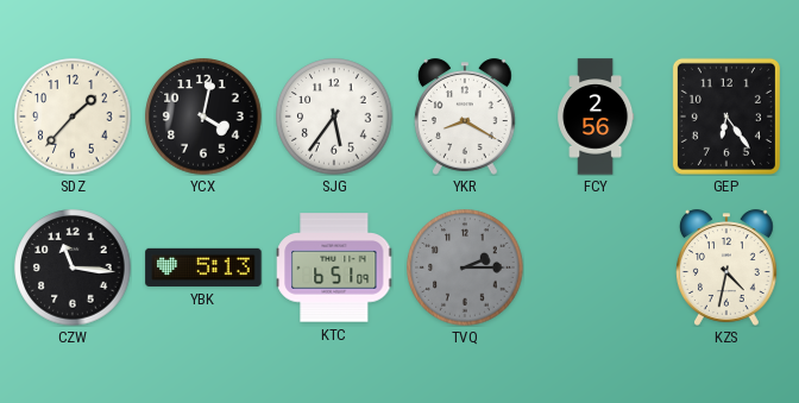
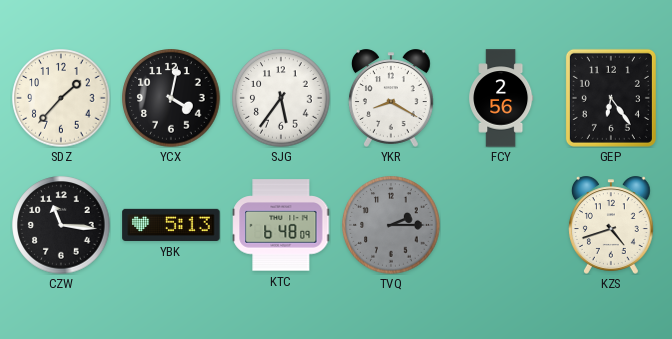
KTC: 6:51 -> 6:48
KZS: 4:32 -> 4:42
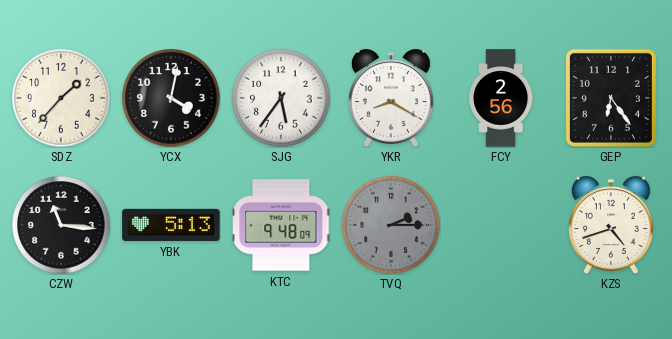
KTC: 6:48 -> 9:48
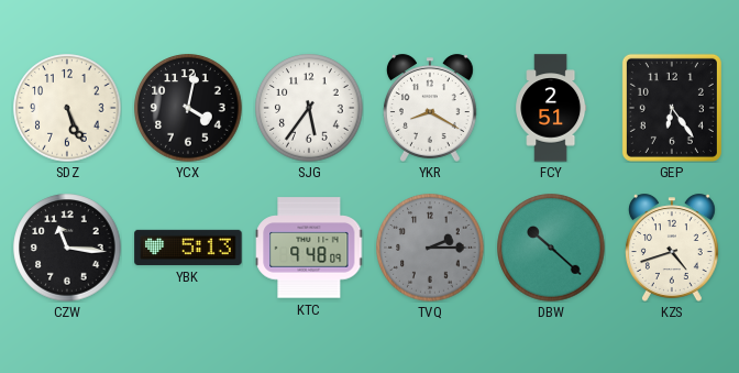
SDZ: 1:37 -> 5:26
FCY: 2:56 -> 2:51
DBW: none -> 10:22
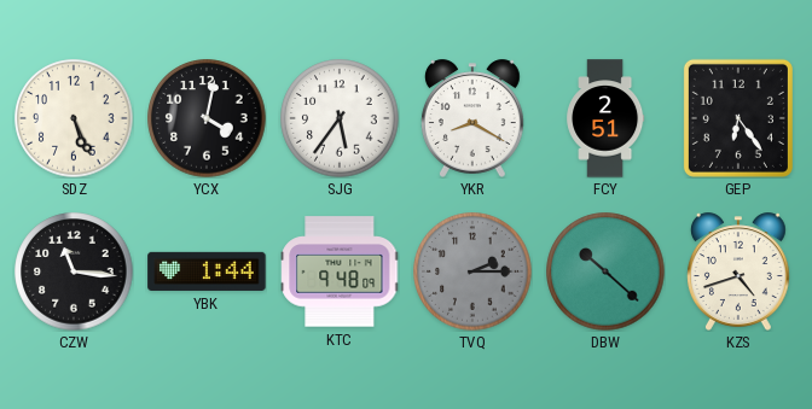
YBK: 5:13 -> 1:44
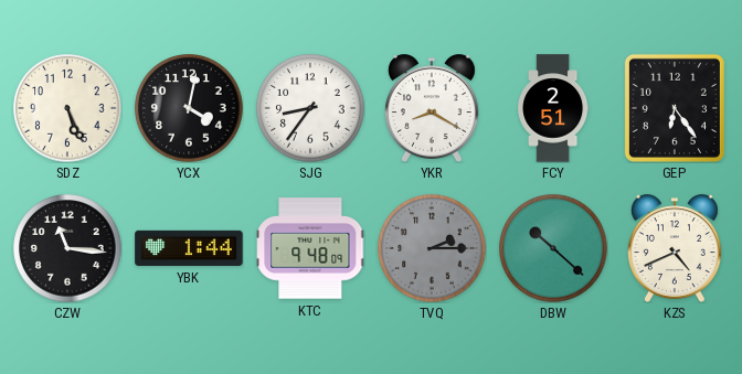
SJG: 5:36 -> 8:36
KZS: 4:42 -> 4:41
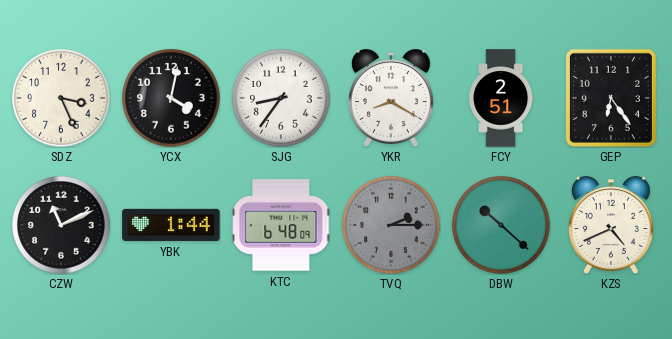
SDZ: 5:26 -> 3:26
CZW: 11:16 -> 11:11
KTC: 9:48 -> 6:48
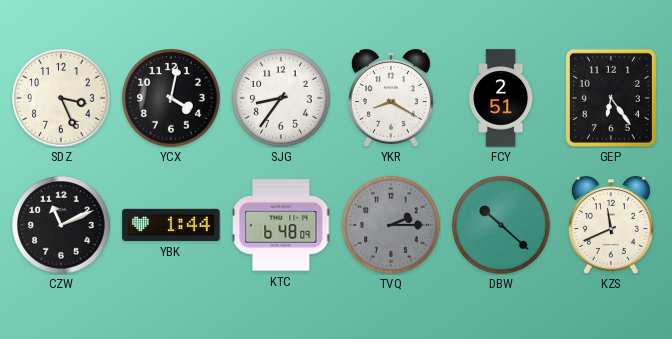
KZS: 4:41 -> 11:41
